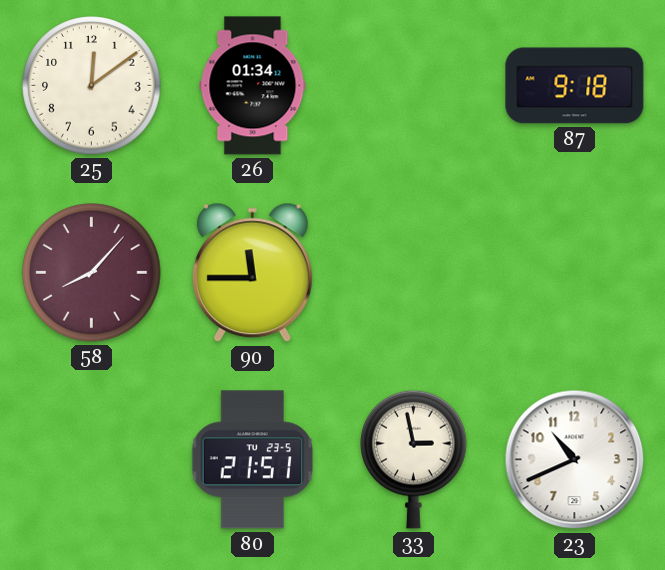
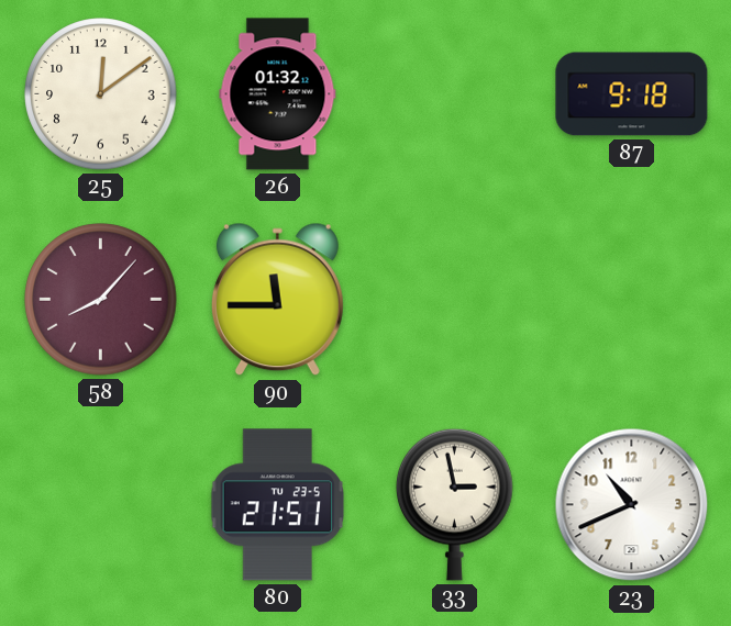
26: 01:34 -> 01:32
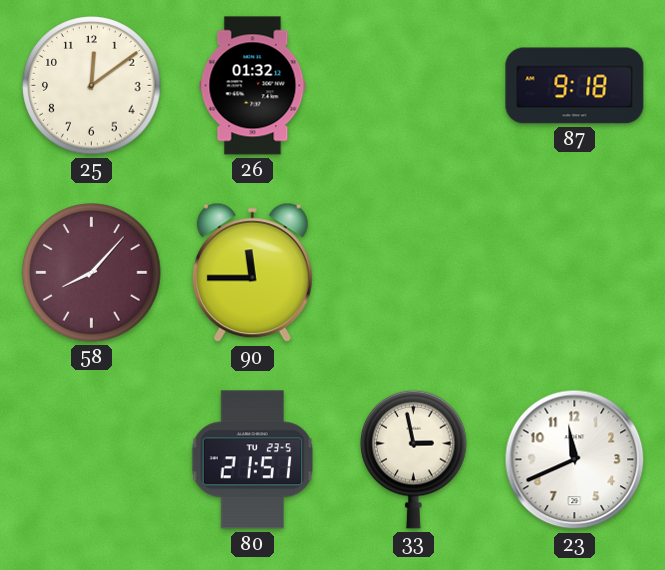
23: 10:41 -> 11:41
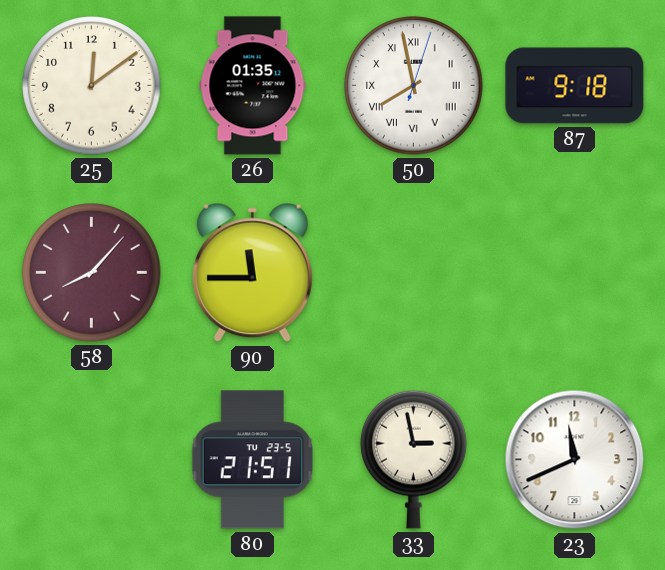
26: 01:32 -> 01:35
50: none -> 7:58
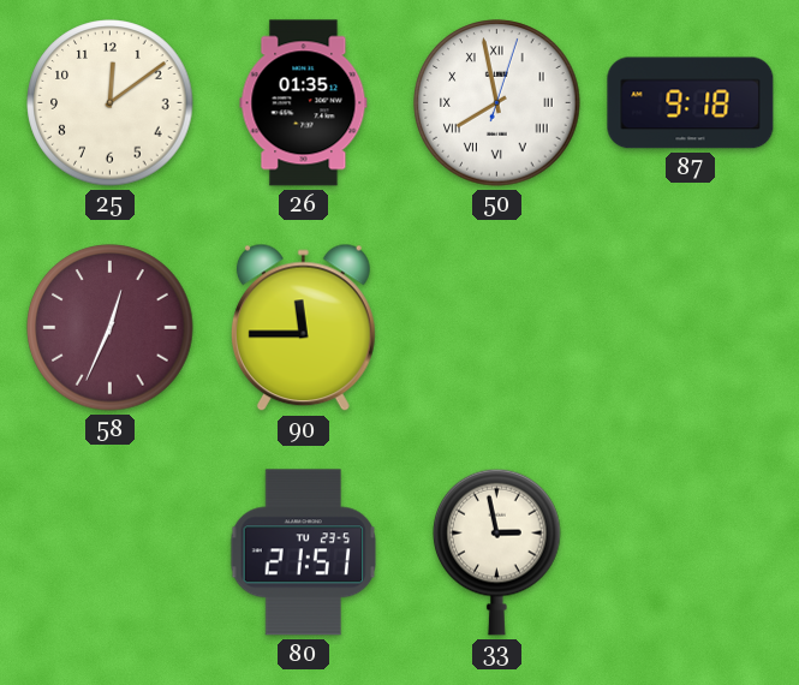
58: 8:07 -> 12:34
23: 11:41 -> none
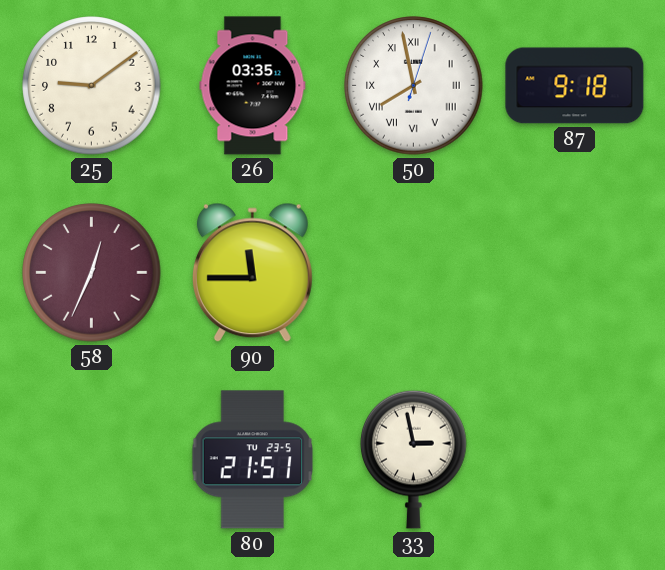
25: 12:09 -> 9:09
26: 01:35 -> 03:35
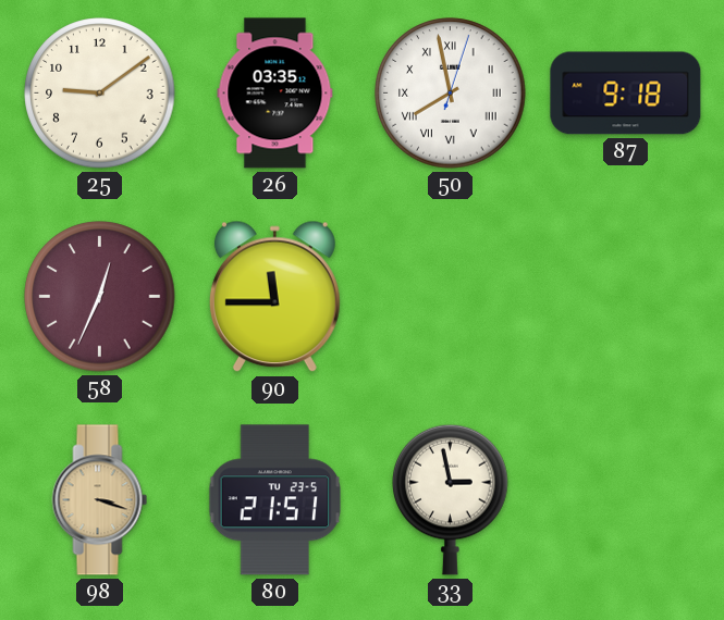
98: none -> 3:18
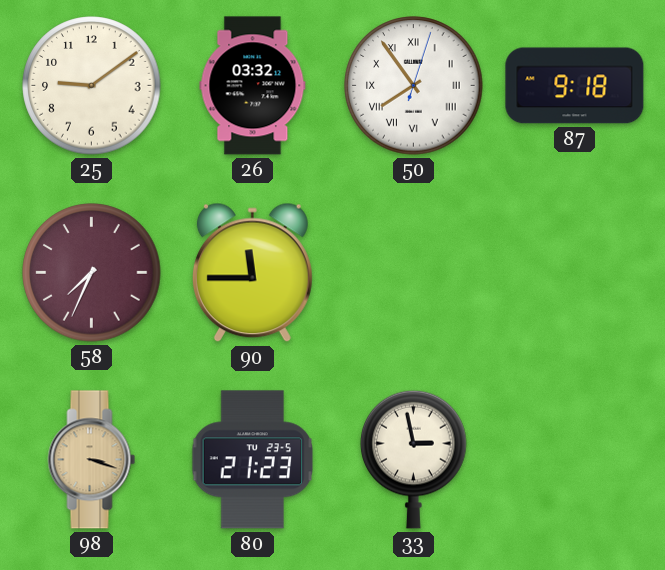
26: 03:35 -> 03:32
50: 7:58 -> 7:54
58: 12:34 -> 7:34
80: 21:51 -> 21:23
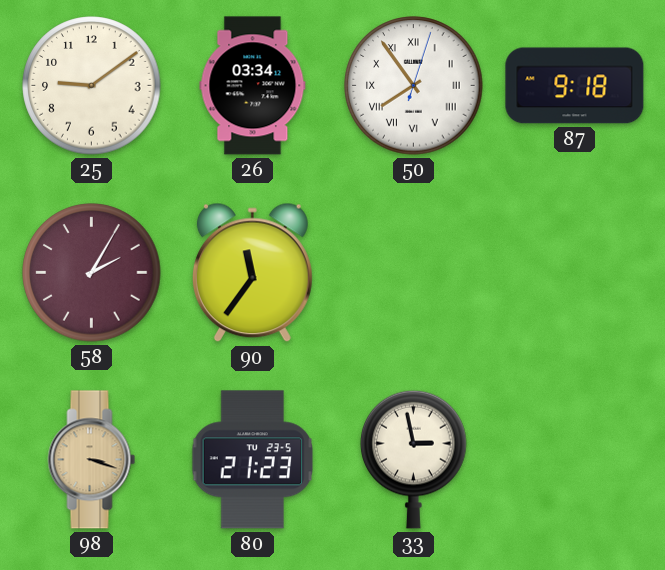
26: 03:32 -> 03:34
58: 7:34 -> 2:05
90: 11:45 -> 11:36
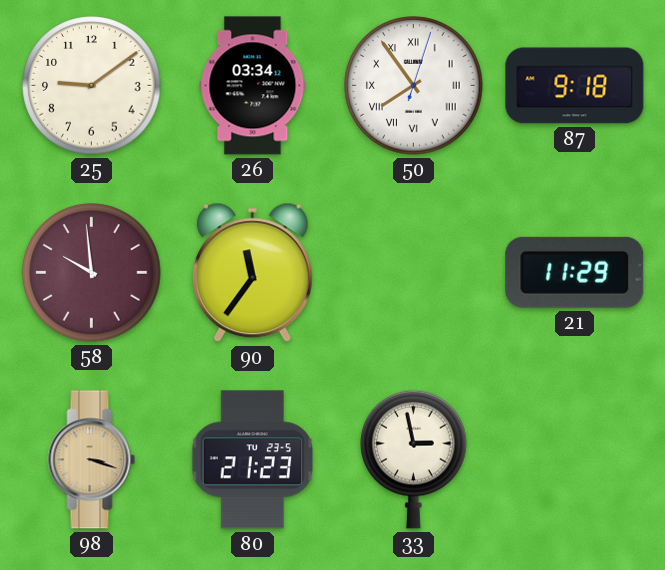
58: 2:05 -> 9:59
21: none -> 11:29
